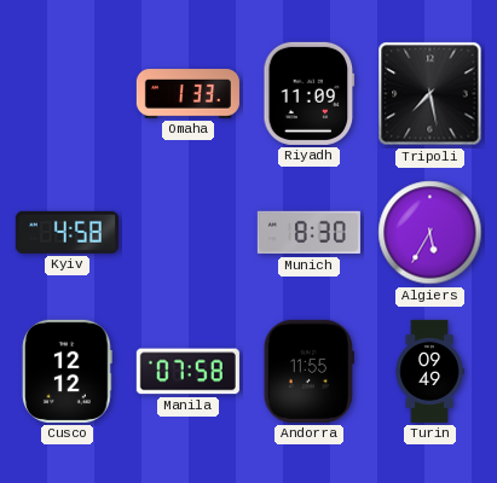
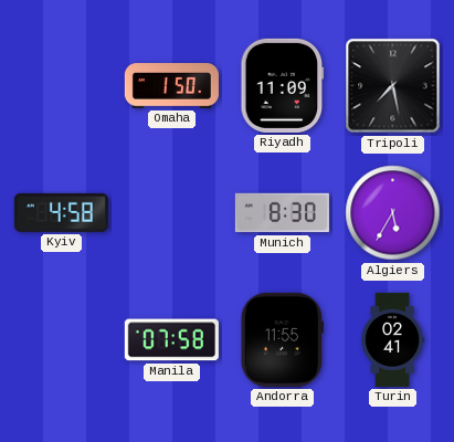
Omaha: 1:33 -> 1:50
Cusco: 12:12 -> none
Turin: 09:49 -> 02:41
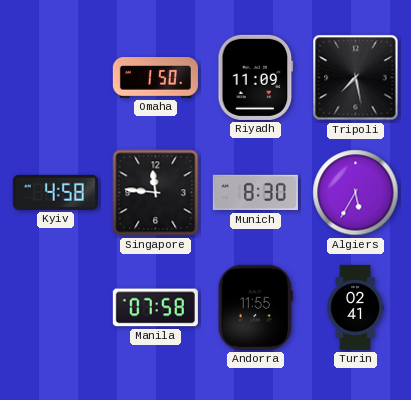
Singapore: none -> 11:46
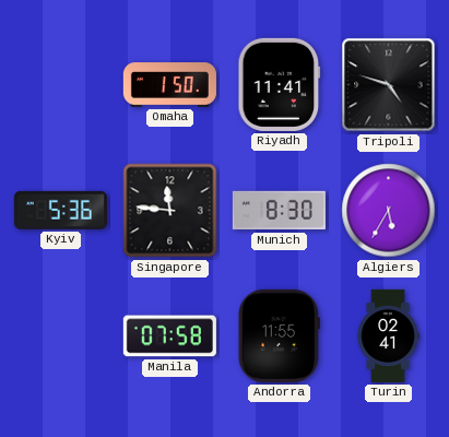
Riyadh: 11:09 -> 11:41
Tripoli: 7:28 -> 4:48
Kyiv: 4:58 -> 5:36
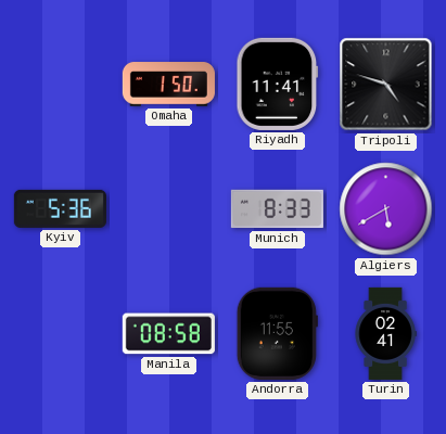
Singapore: 11:46 -> none
Munich: 8:30 -> 8:33
Algiers: 5:35 -> 5:40
Manila: 07:58 -> 08:58
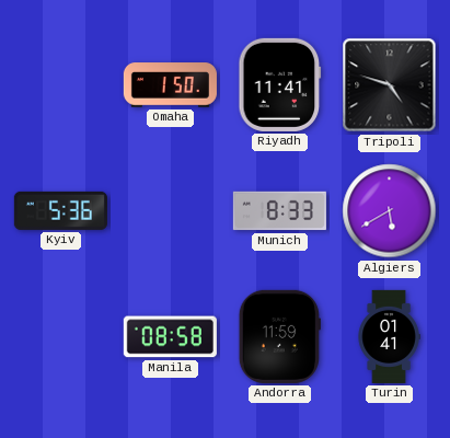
Andorra: 11:55 -> 11:59
Turin: 02:41 -> 01:41
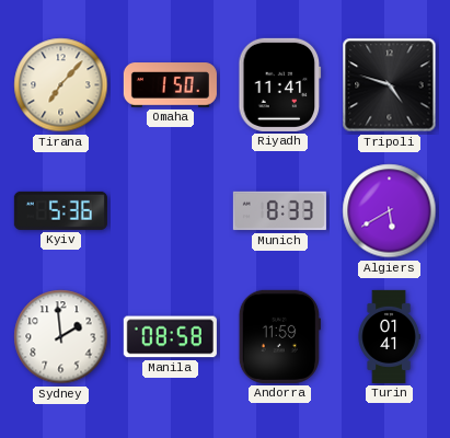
Tirana: none -> 7:07
Sydney: none -> 1:59
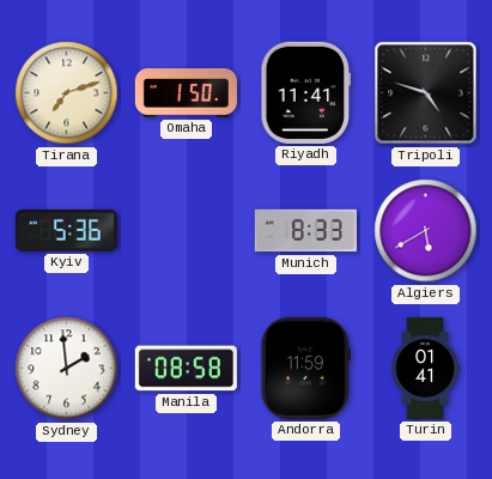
Tirana: 7:07 -> 7:12
